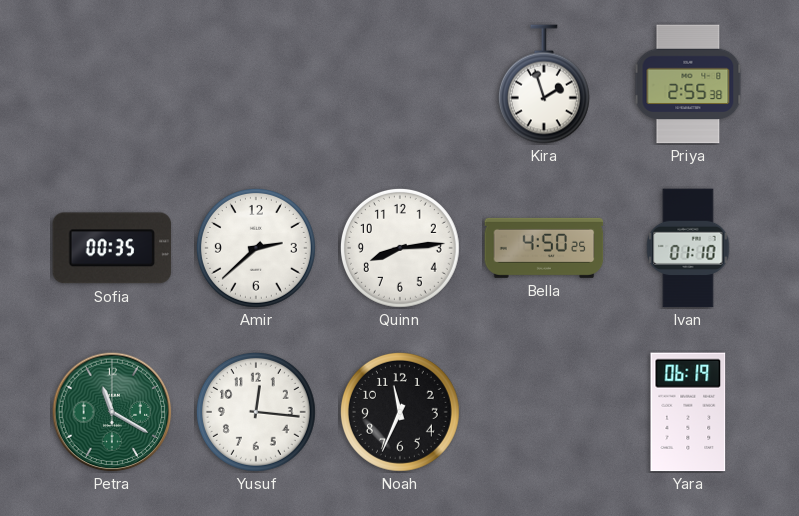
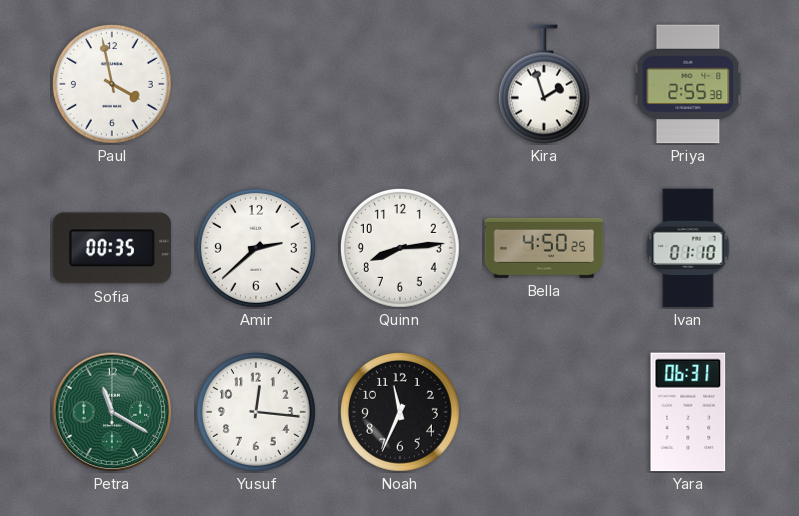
Paul: none -> 3:58
Yara: 06:19 -> 06:31
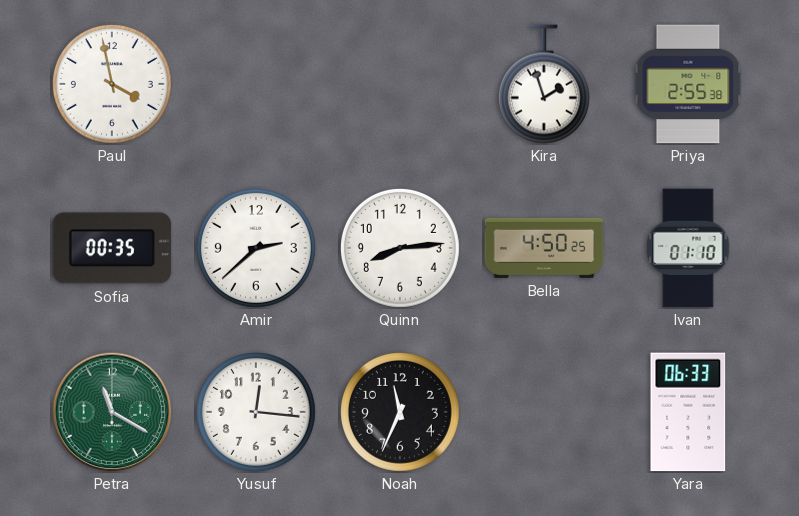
Yara: 06:31 -> 06:33
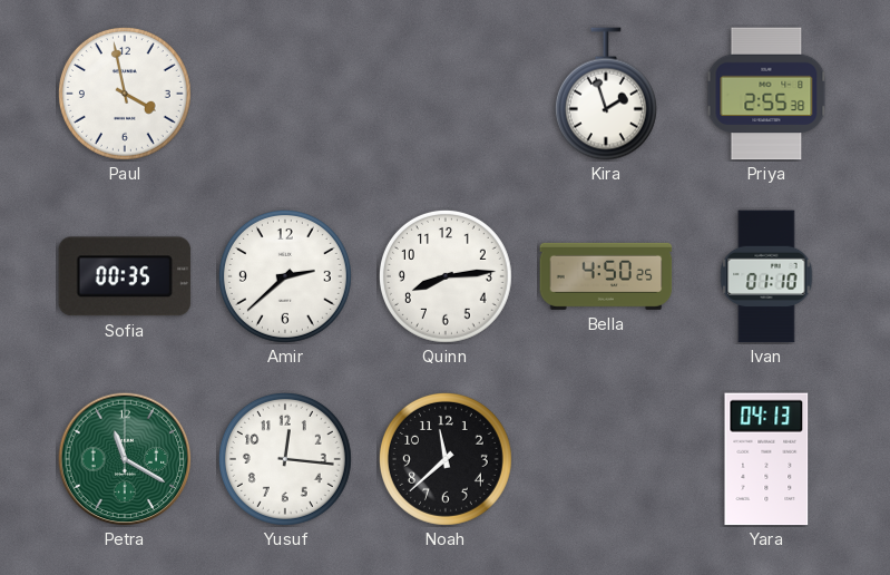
Noah: 11:34 -> 11:38
Yara: 06:33 -> 04:13
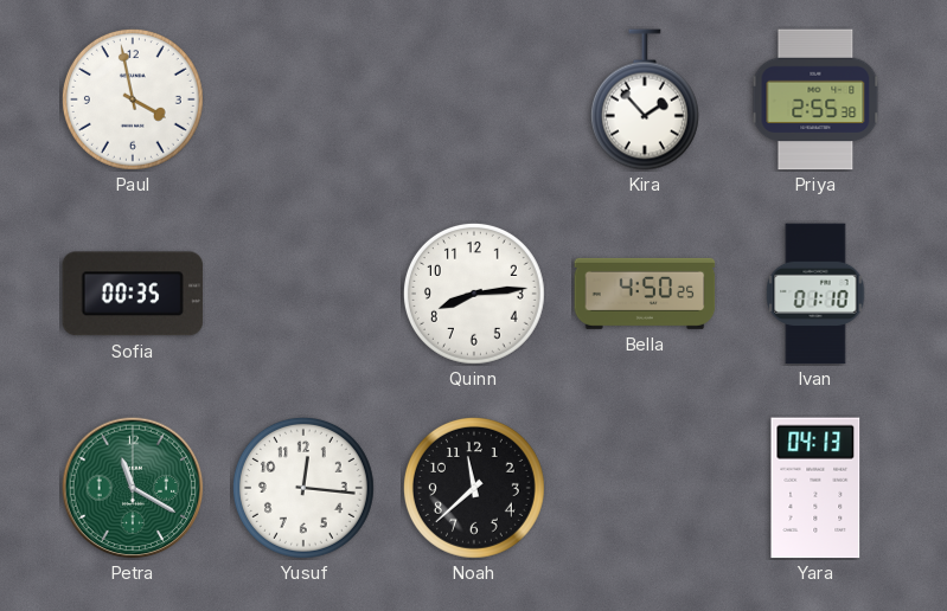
Kira: 1:57 -> 1:53
Amir: 2:38 -> none
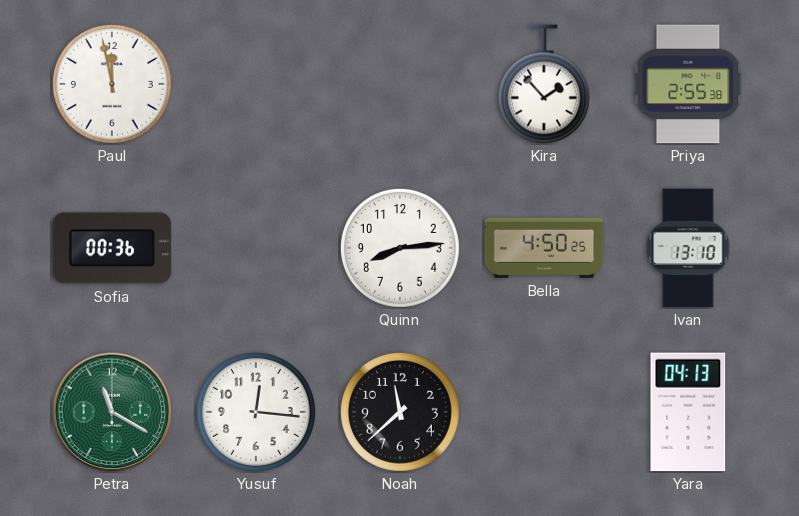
Paul: 3:58 -> 11:58
Sofia: 00:35 -> 00:36
Ivan: 01:10 -> 13:10
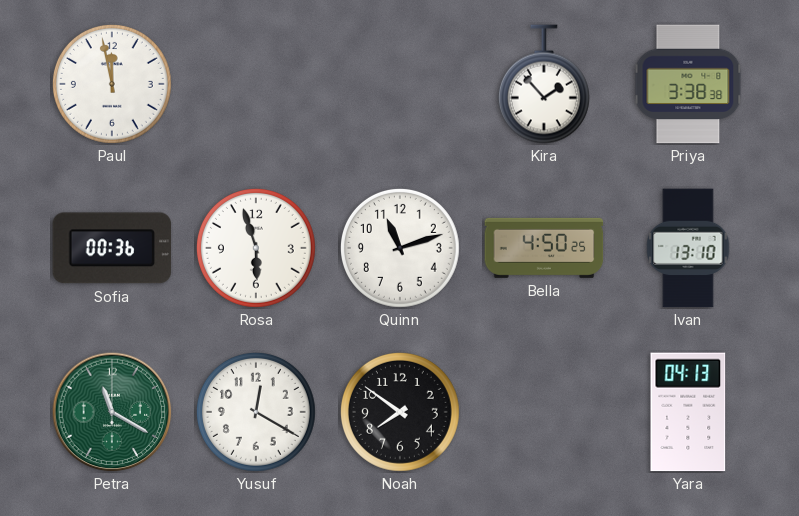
Priya: 2:55 -> 3:38
Rosa: none -> 5:57
Quinn: 8:14 -> 11:12
Yusuf: 12:16 -> 12:20
Noah: 11:38 -> 7:51
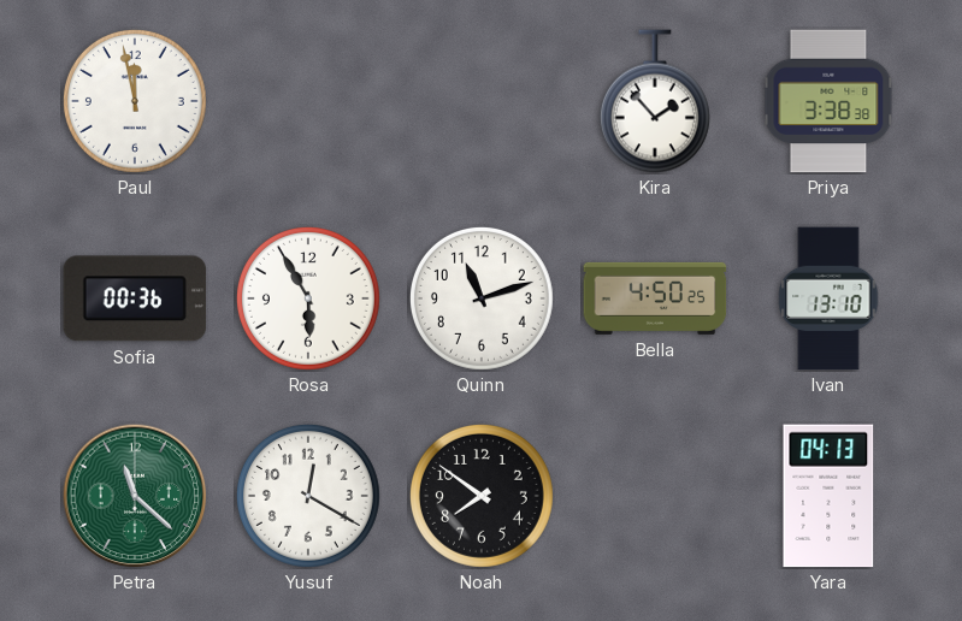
Rosa: 5:57 -> 5:55
Petra: 11:20 -> 11:22
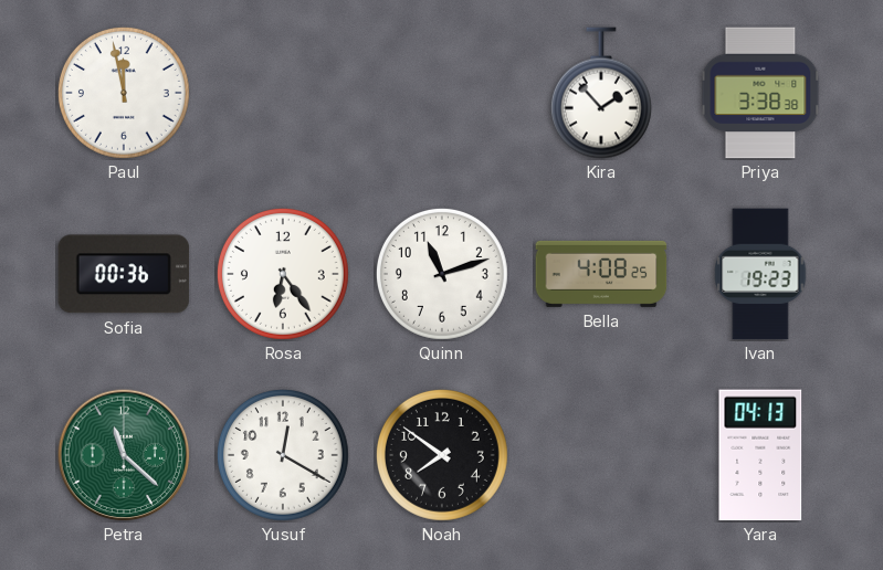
Rosa: 5:55 -> 6:24
Bella: 4:50 -> 4:08
Ivan: 13:10 -> 19:23
